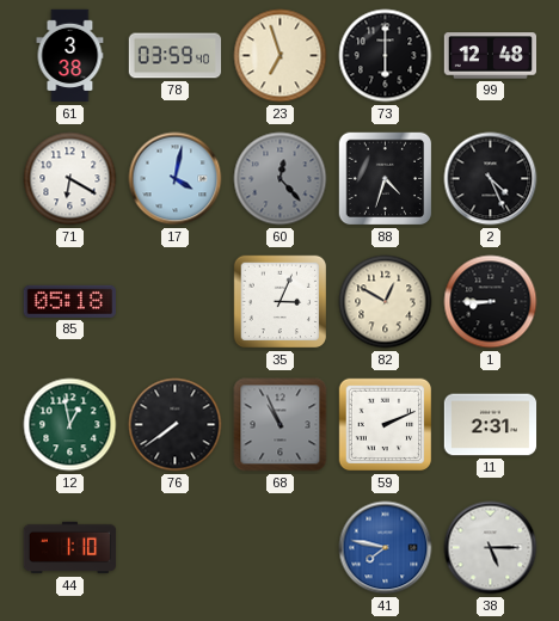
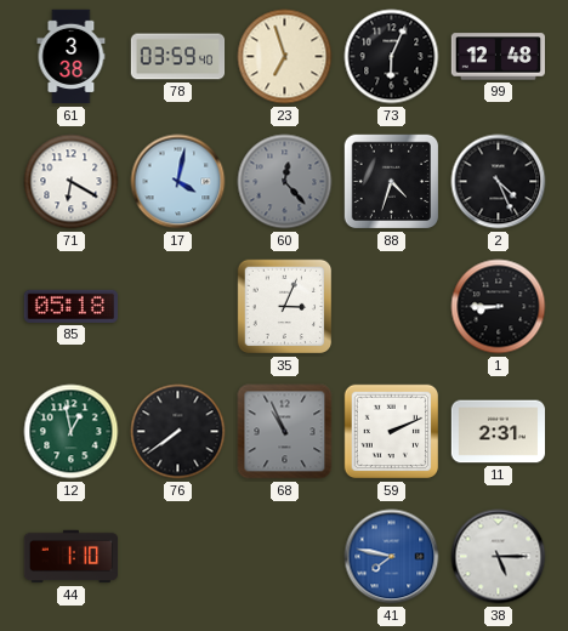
73: 6:00 -> 6:04
82: 12:50 -> none
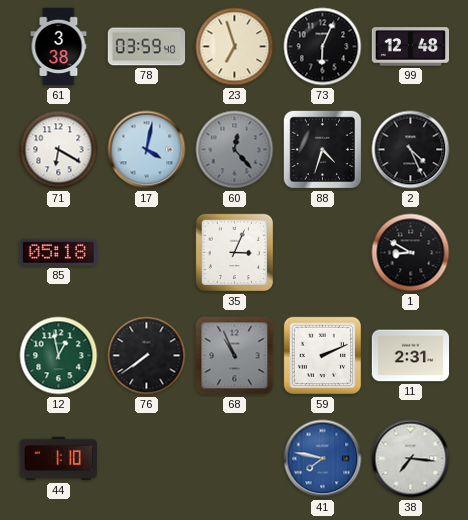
1: 8:45 -> 8:50
38: 5:15 -> 7:16
